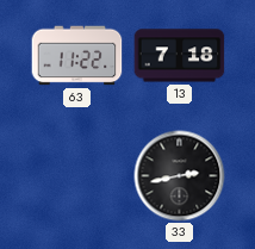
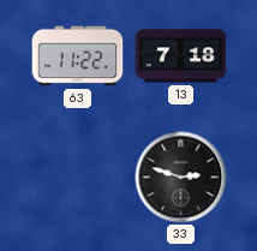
33: 2:43 -> 2:48
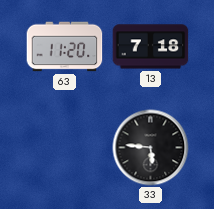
63: 11:22 -> 11:20
33: 2:48 -> 5:46
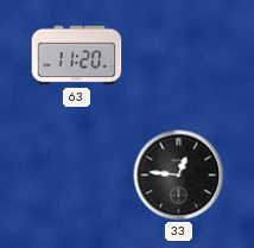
13: 7:18 -> none
33: 5:46 -> 12:46
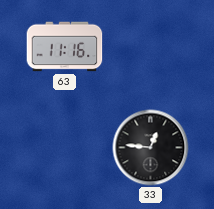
63: 11:20 -> 11:16
